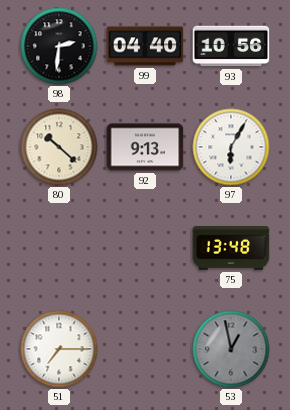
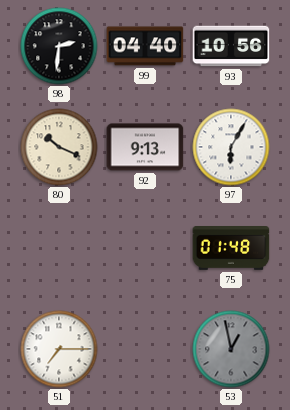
80: 10:22 -> 10:19
75: 13:48 -> 01:48
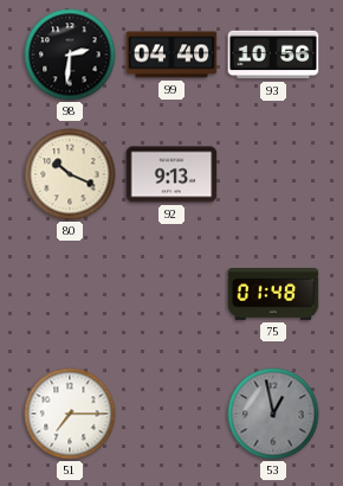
97: 6:05 -> none
